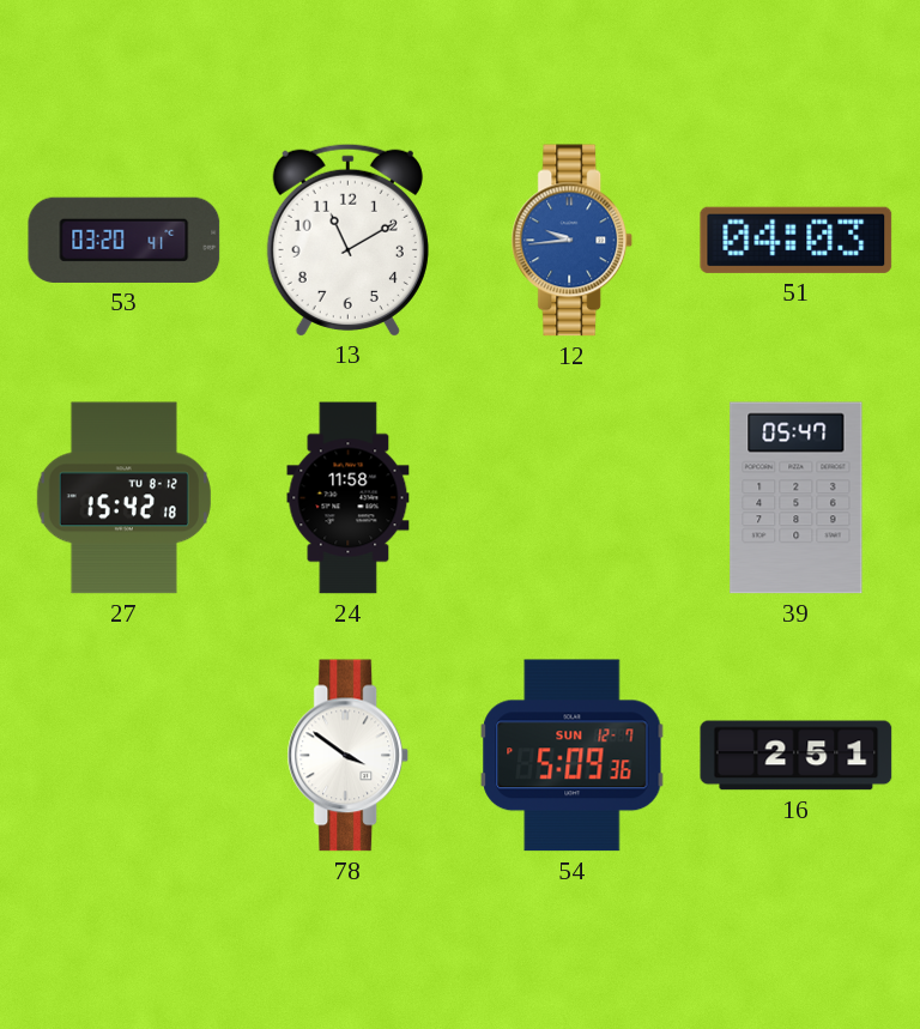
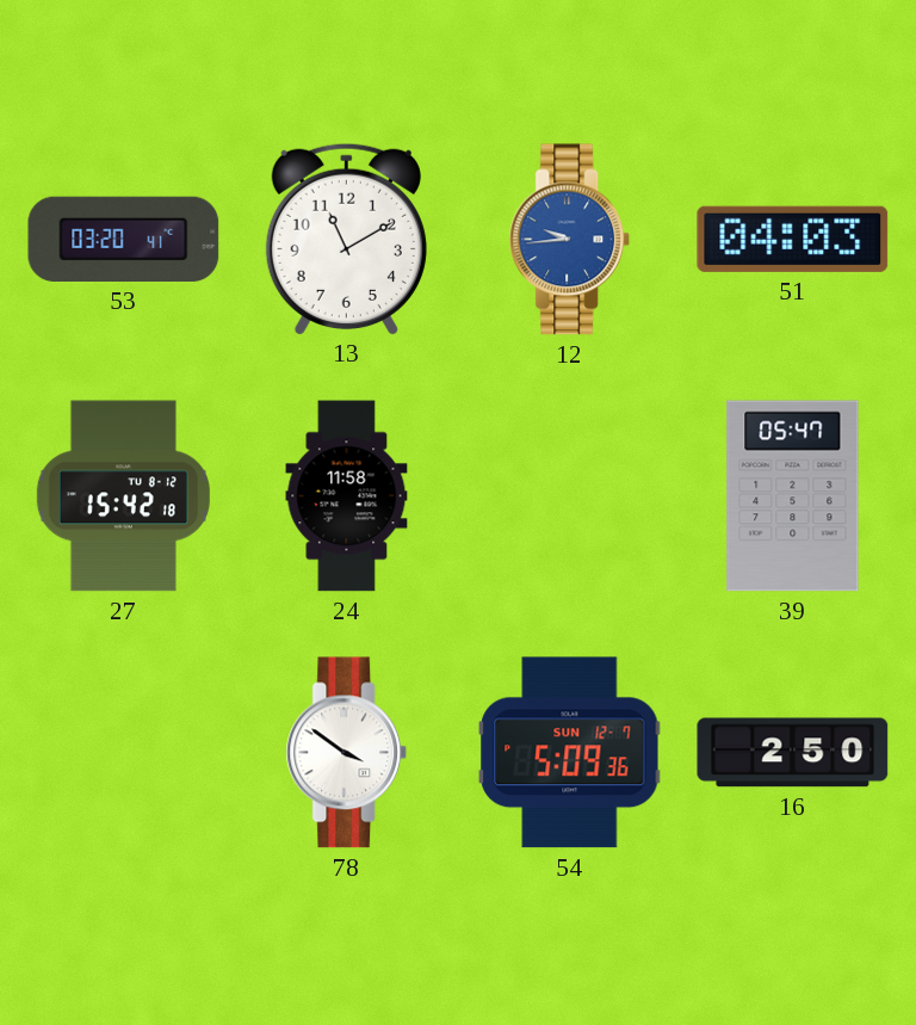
16: 2:51 -> 2:50
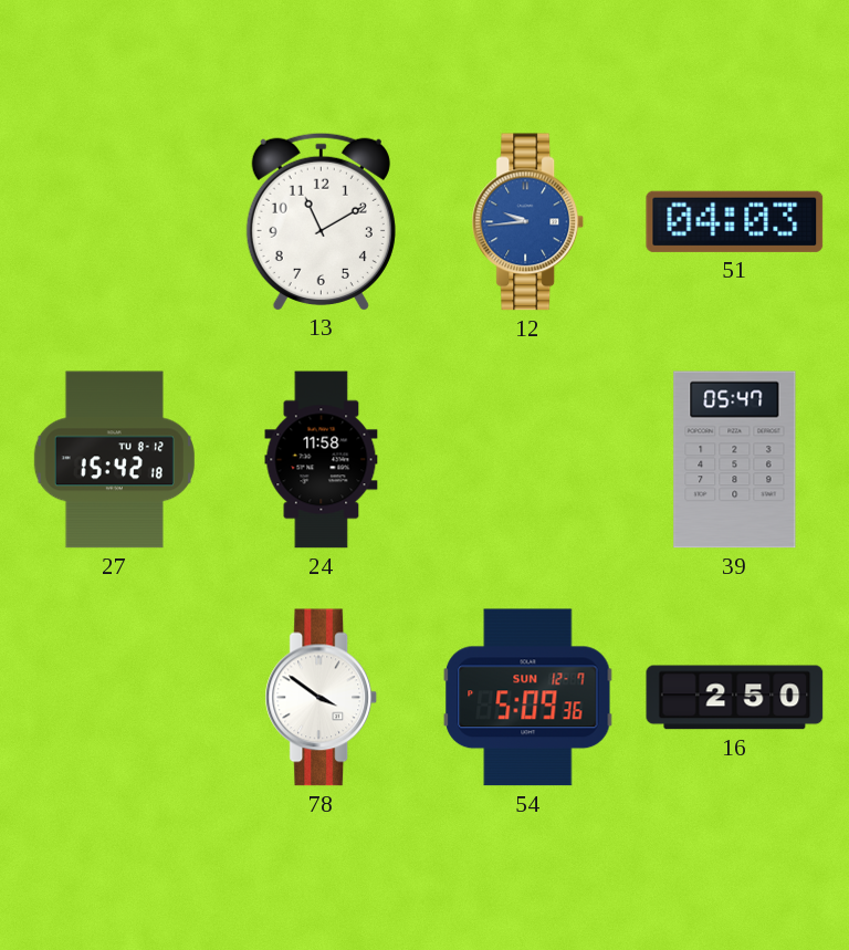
53: 03:20 -> none
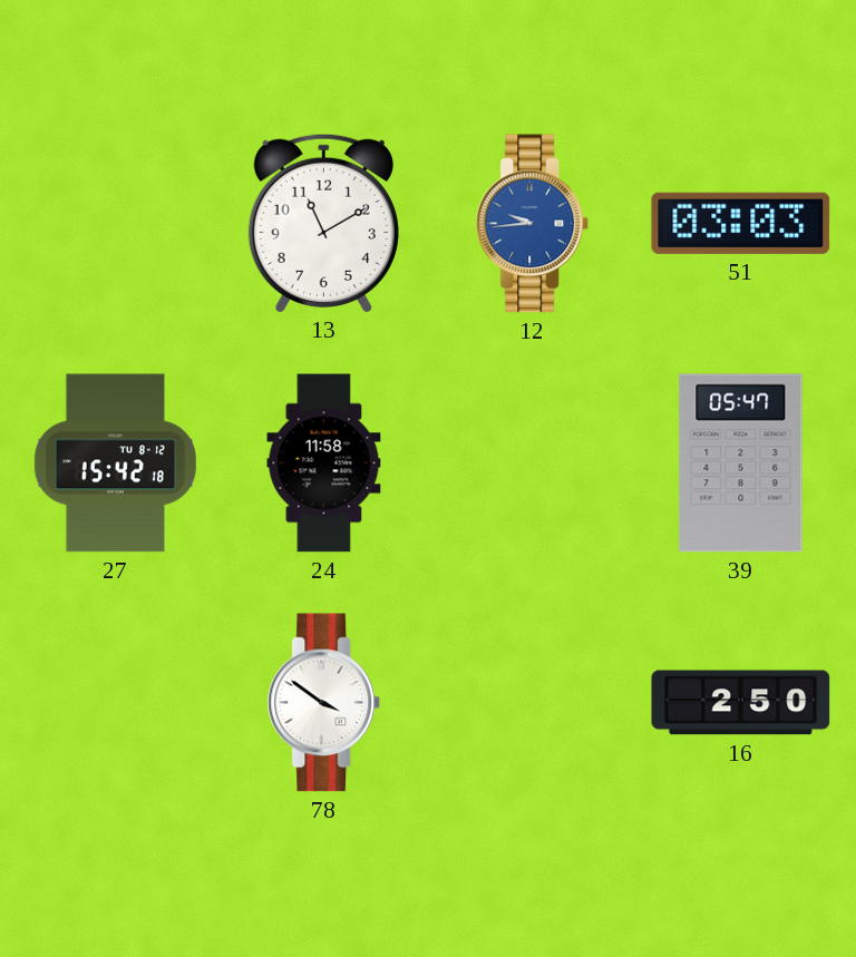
51: 04:03 -> 03:03
54: 5:09 -> none
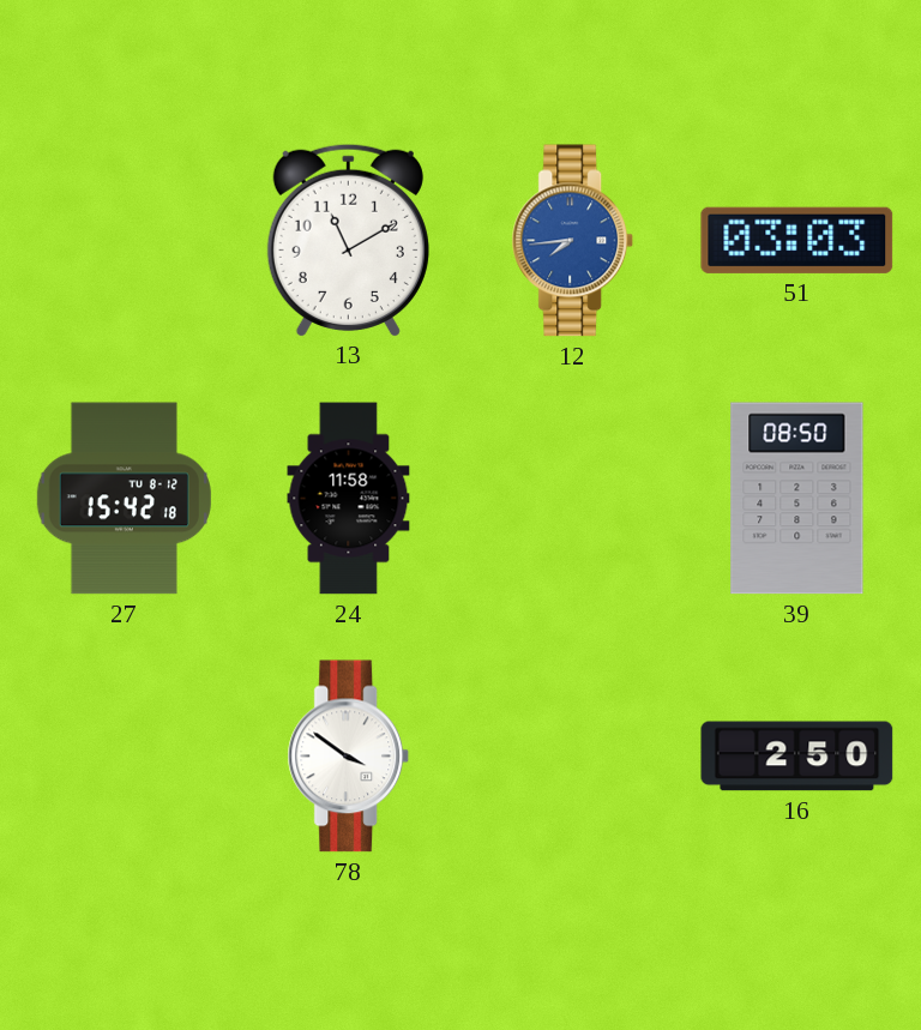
12: 9:44 -> 7:44
39: 05:47 -> 08:50
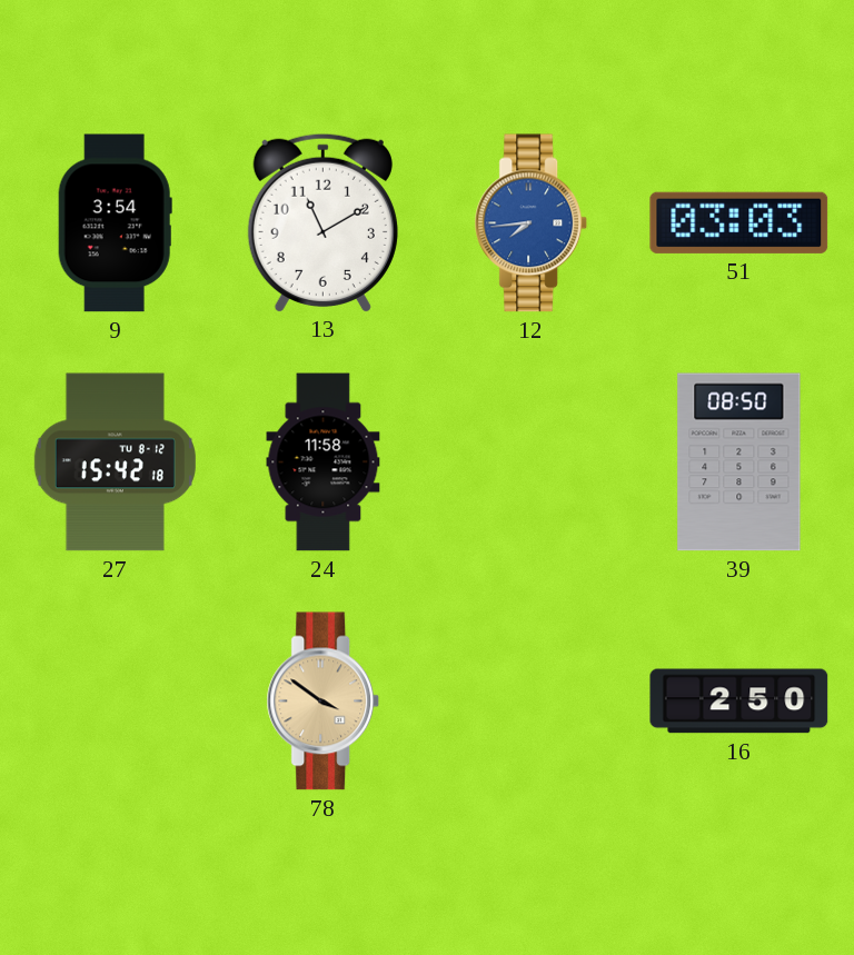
9: none -> 3:54
78 dial: white -> champagne
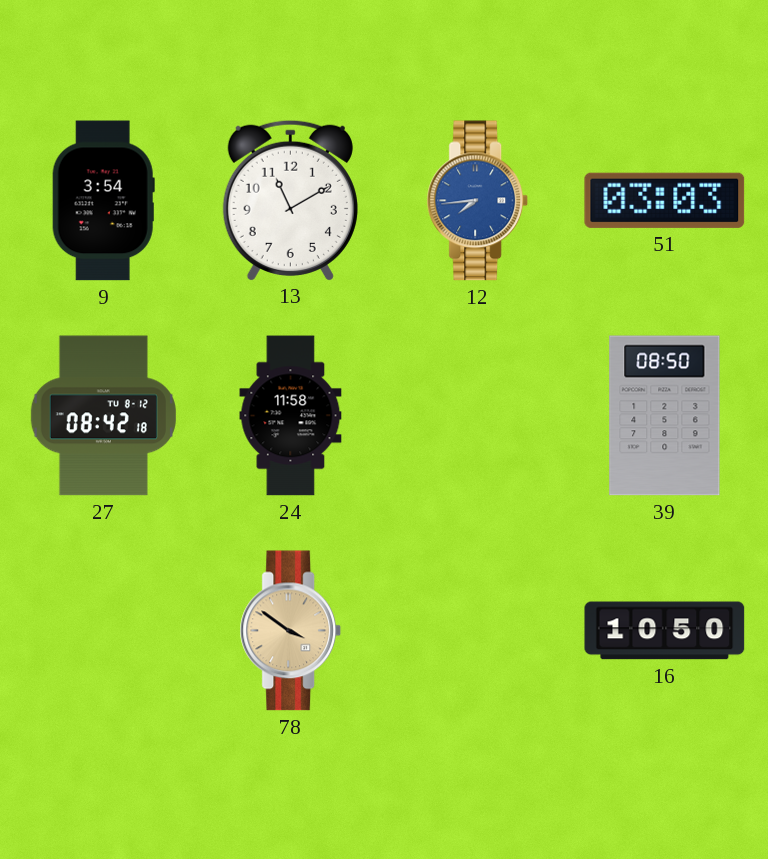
27: 15:42 -> 08:42
16: 2:50 -> 10:50
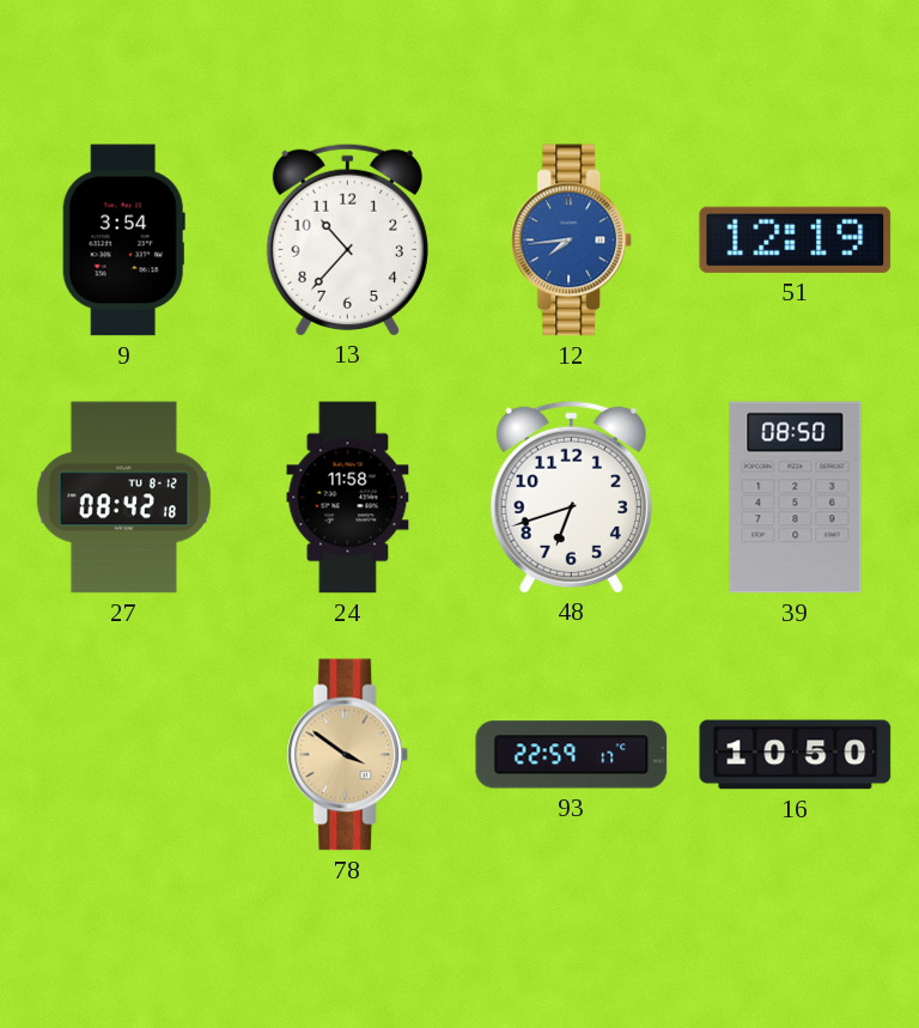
13: 11:10 -> 10:37
51: 03:03 -> 12:19
48: none -> 6:42
93: none -> 22:59
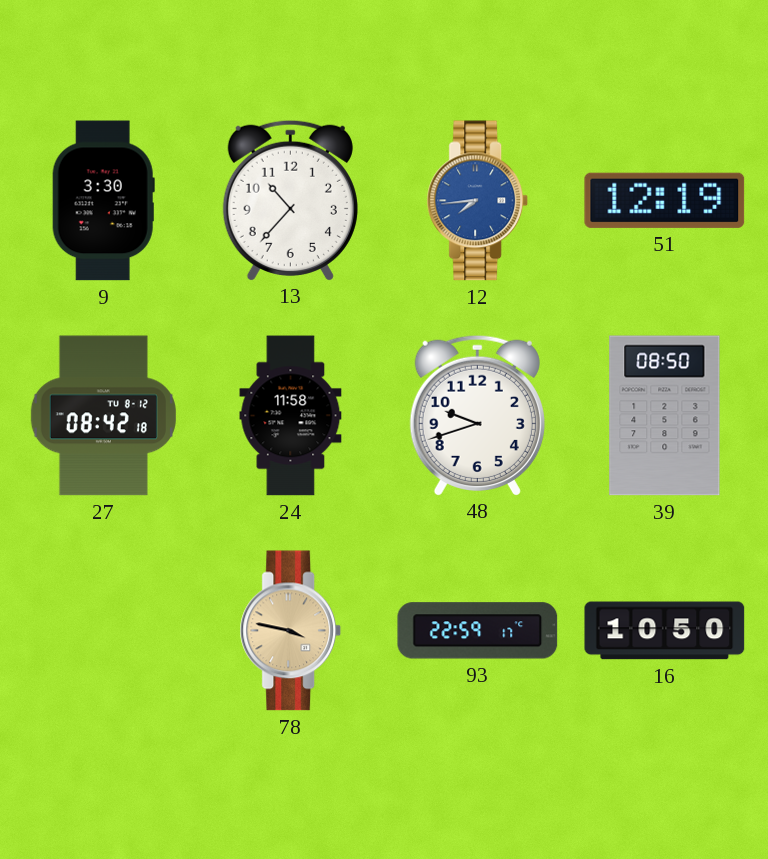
9: 3:54 -> 3:30
48: 6:42 -> 9:42
78: 3:51 -> 3:47
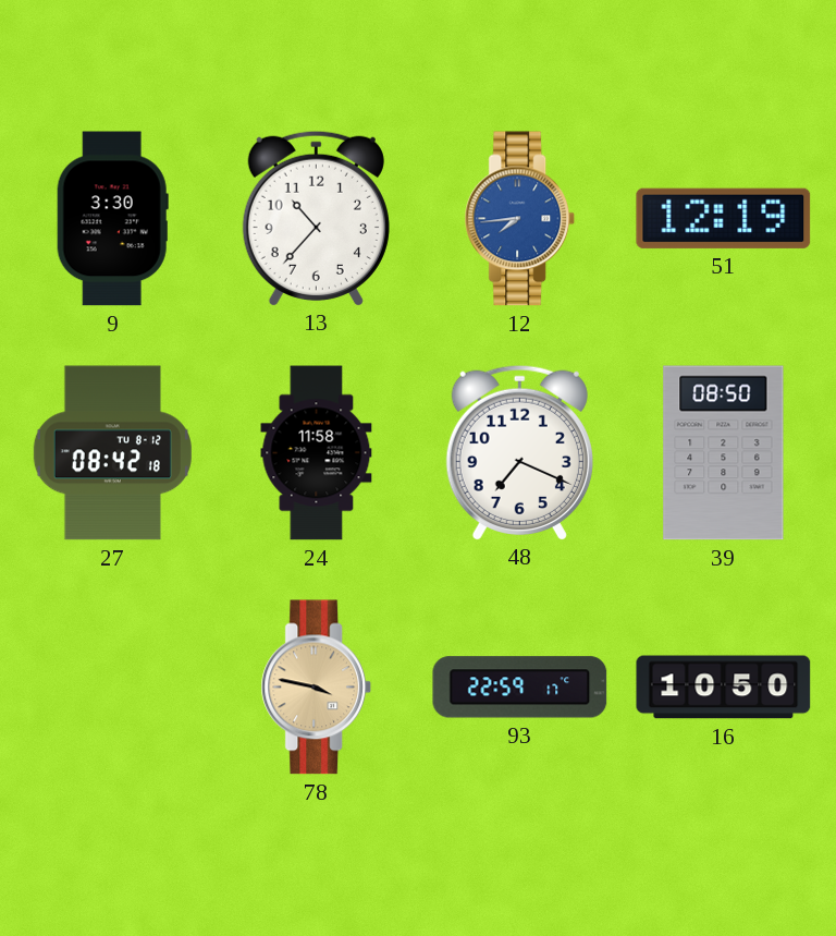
48: 9:42 -> 7:19
